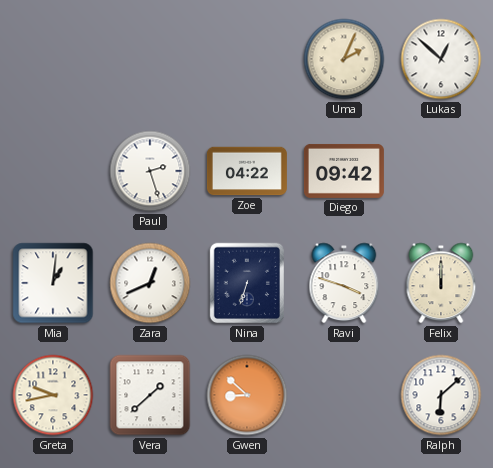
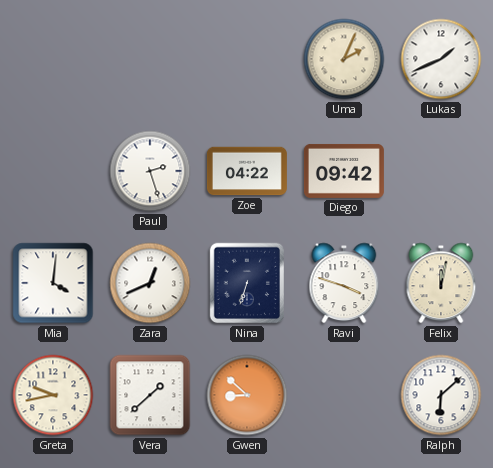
Lukas: 12:52 -> 1:41
Mia: 1:01 -> 4:01
Felix: 12:00 -> 12:02
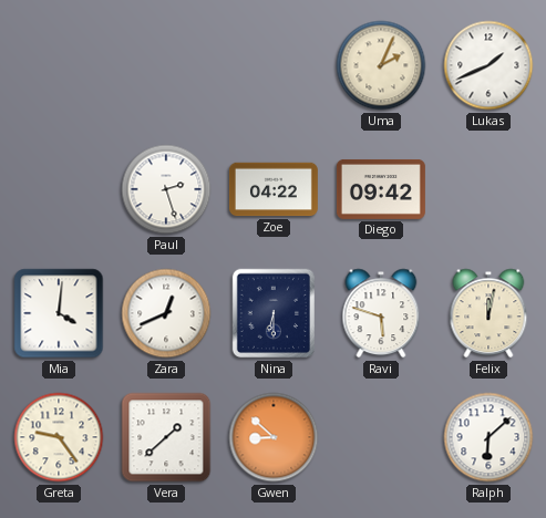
Nina: 6:33 -> 6:30
Ravi: 3:48 -> 5:48
Greta: 9:43 -> 9:24
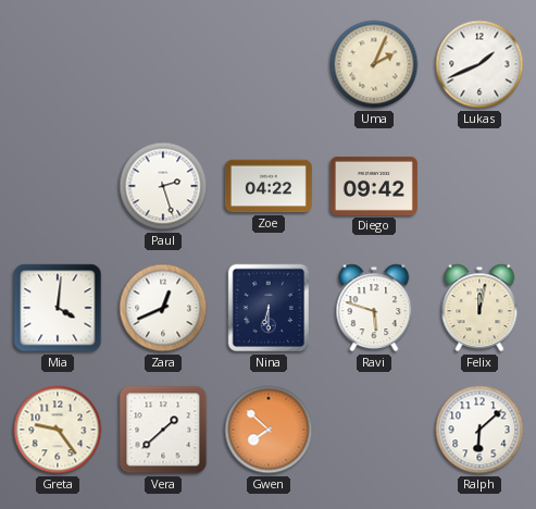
Gwen: 8:52 -> 7:52
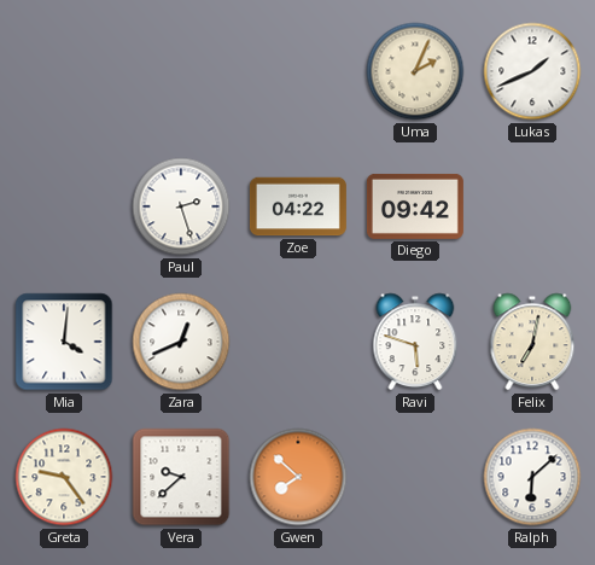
Nina: 6:30 -> none
Felix: 12:02 -> 7:02
Vera: 1:38 -> 9:38
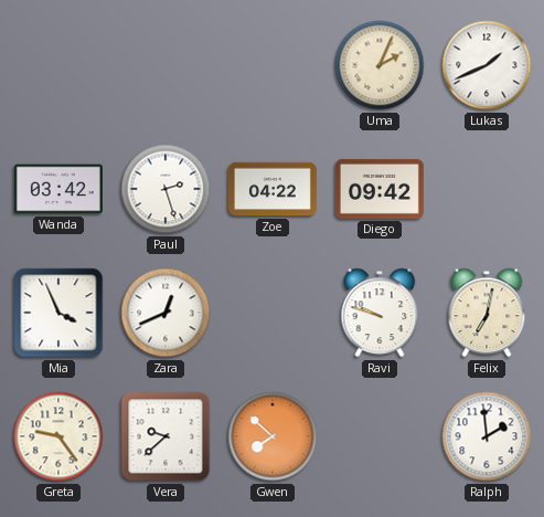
Wanda: none -> 03:42
Mia: 4:01 -> 3:56
Ravi: 5:48 -> 9:48
Ralph: 6:08 -> 1:59
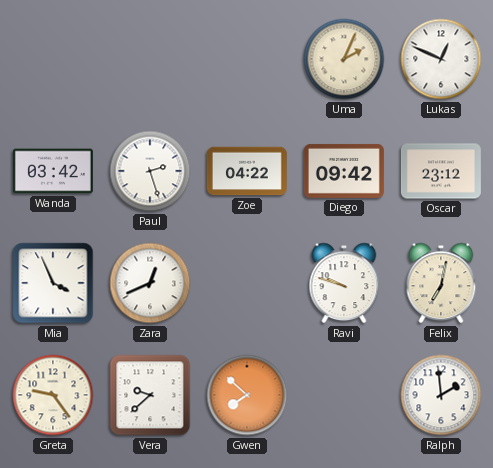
Lukas: 1:41 -> 12:49
Oscar: none -> 23:12
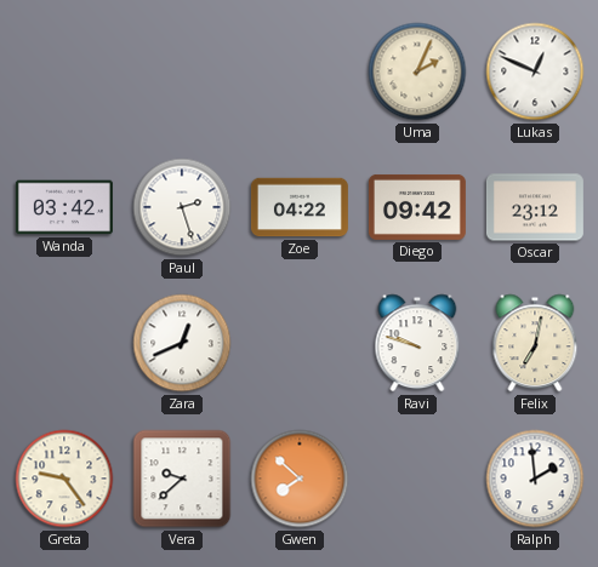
Mia: 3:56 -> none
